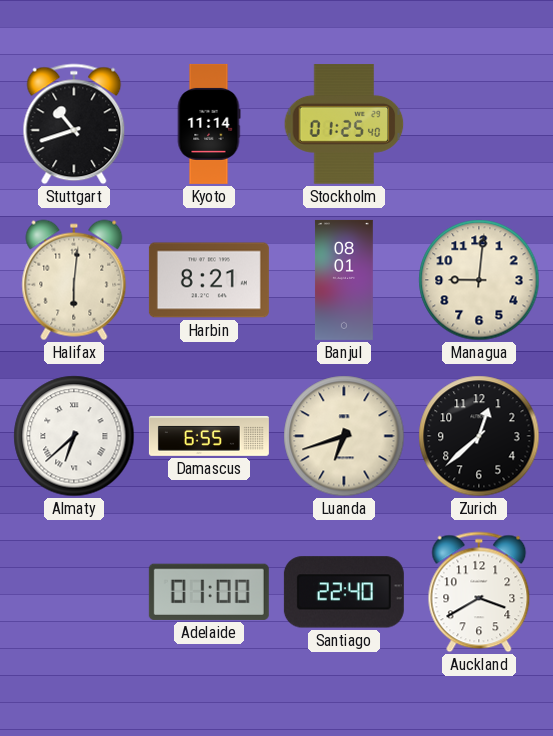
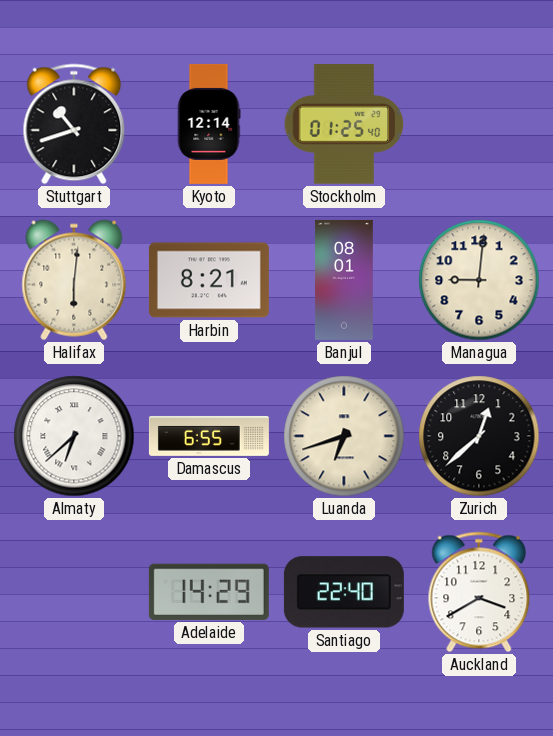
Kyoto: 11:14 -> 12:14
Adelaide: 01:00 -> 14:29
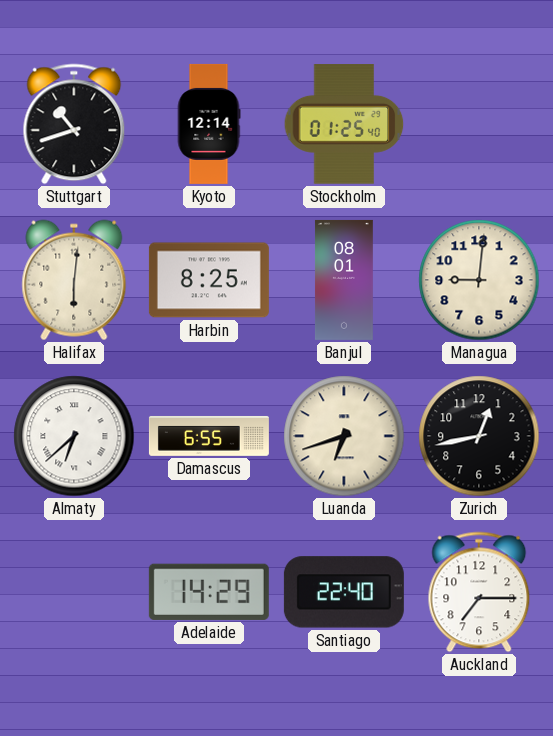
Harbin: 8:21 -> 8:25
Zurich: 12:38 -> 12:43
Auckland: 3:40 -> 7:15
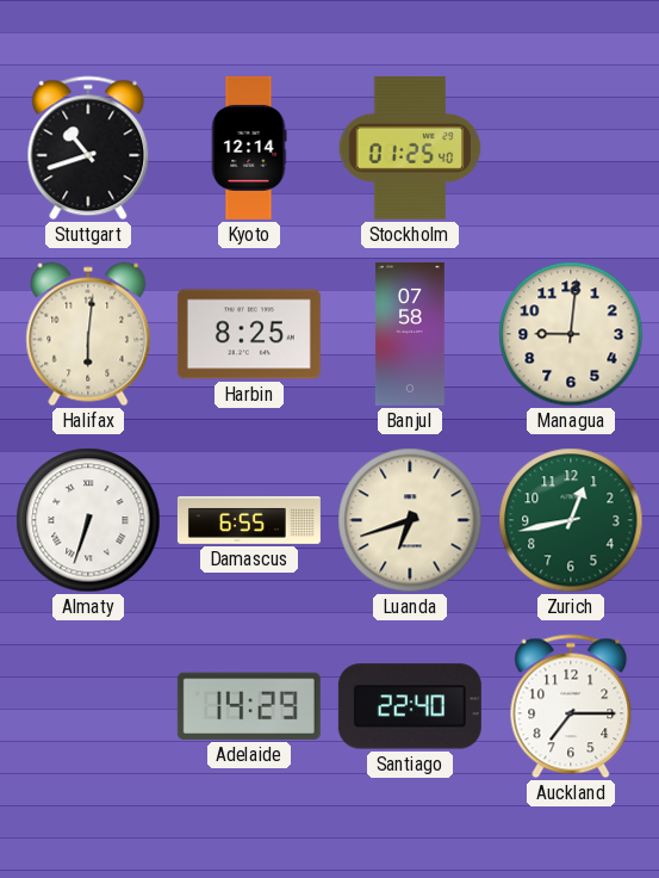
Banjul: 08:01 -> 07:58
Almaty: 6:38 -> 6:33
Zurich dial: black -> green
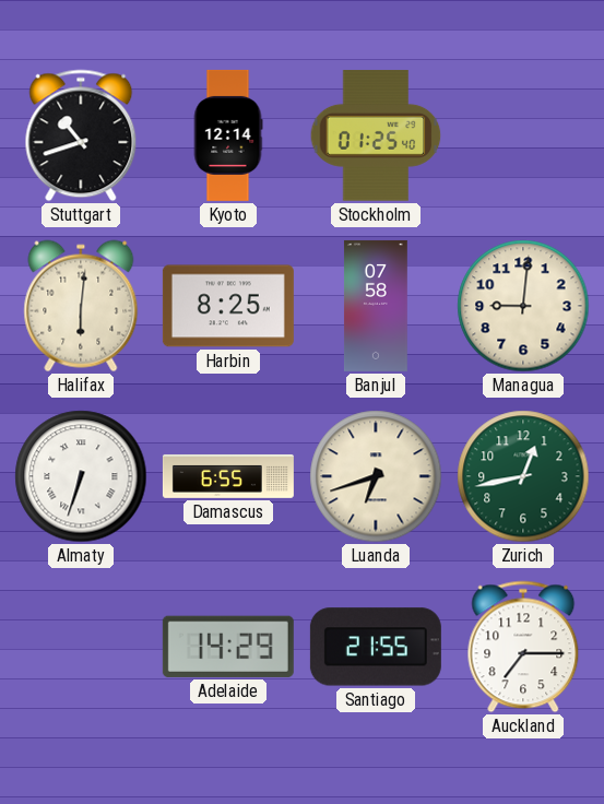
Santiago: 22:40 -> 21:55
